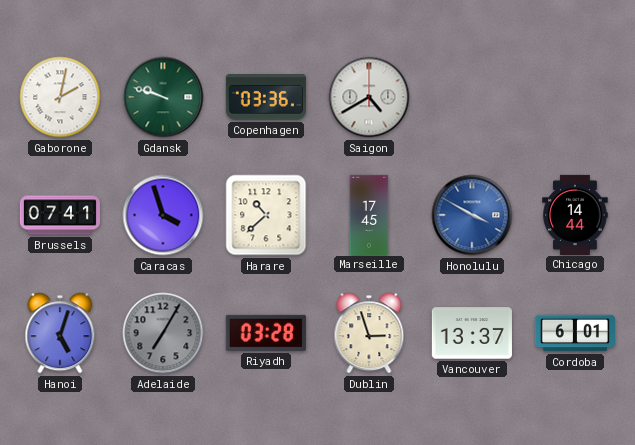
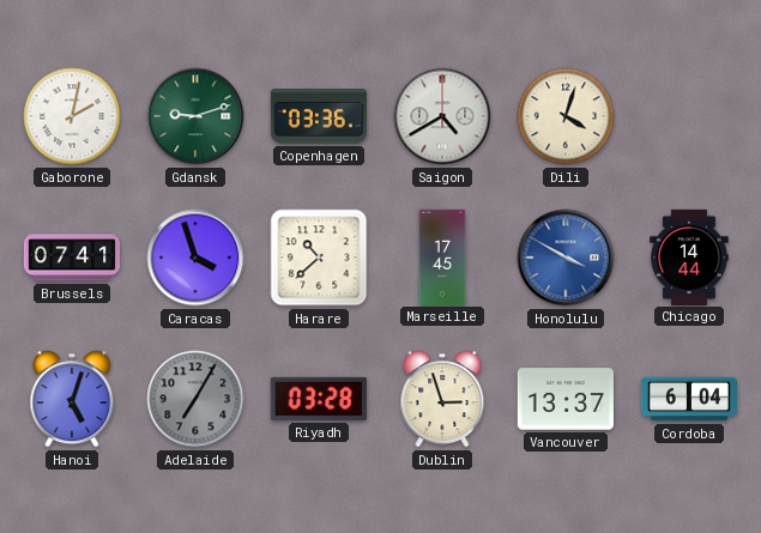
Gdansk: 9:48 -> 9:12
Dili: none -> 4:03
Cordoba: 6:01 -> 6:04
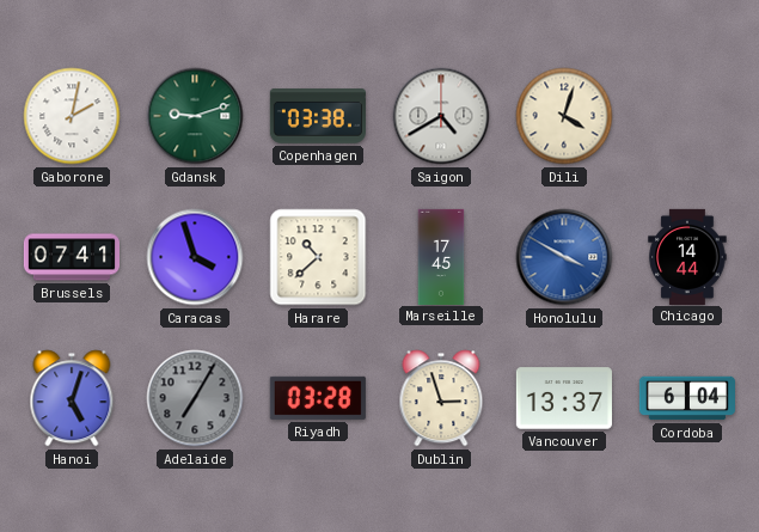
Copenhagen: 03:36 -> 03:38
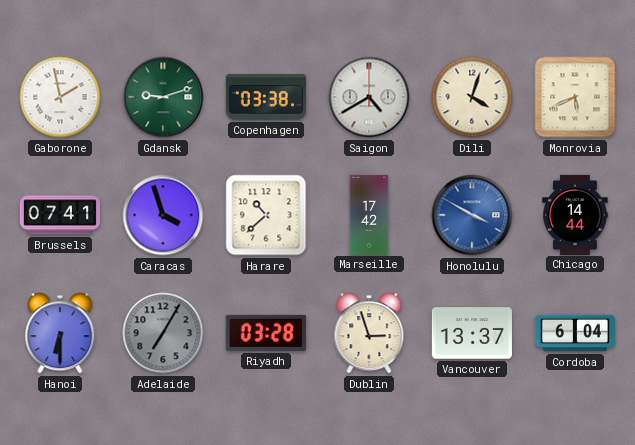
Gaborone: 2:02 -> 1:58
Monrovia: none -> 5:41
Marseille: 17:45 -> 17:42
Hanoi: 5:03 -> 6:30
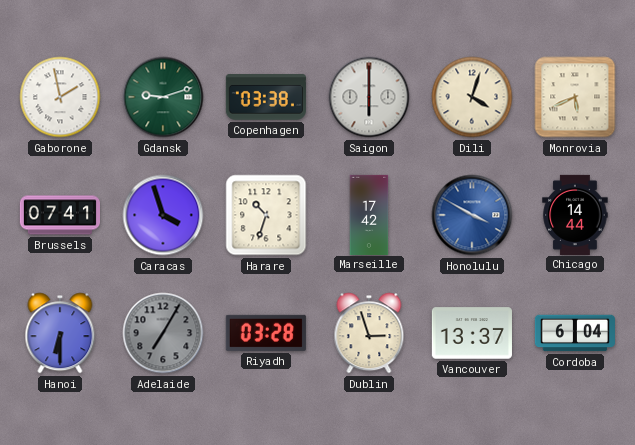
Saigon: 4:40 -> 6:00
Harare: 10:38 -> 10:33
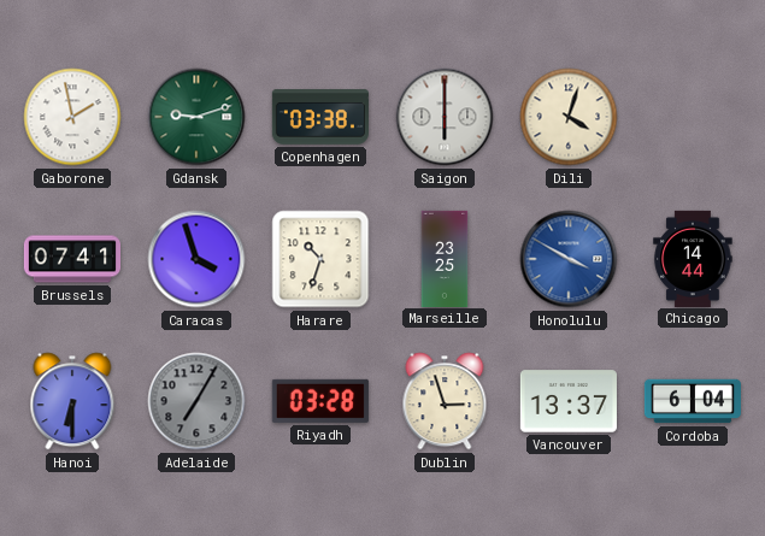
Monrovia: 5:41 -> none
Marseille: 17:42 -> 23:25
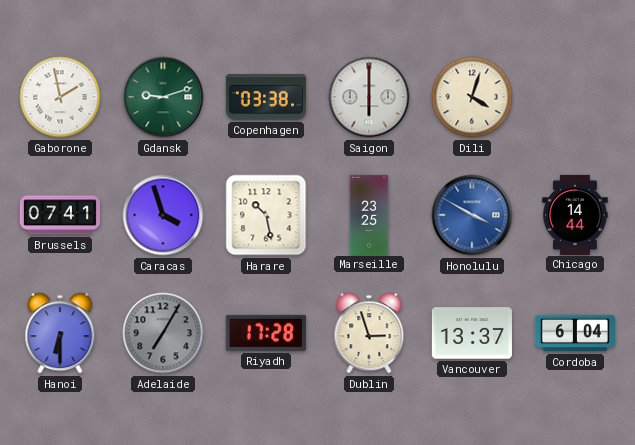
Harare: 10:33 -> 10:28
Riyadh: 03:28 -> 17:28
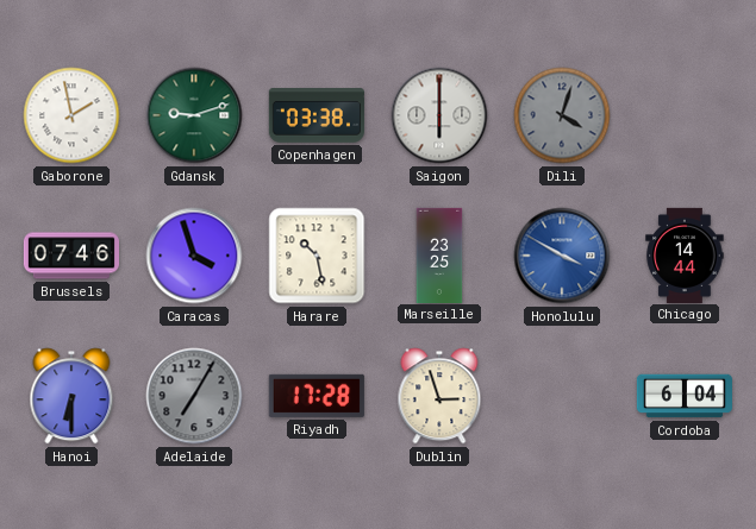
Dili dial: cream -> grey
Brussels: 07:41 -> 07:46
Vancouver: 13:37 -> none
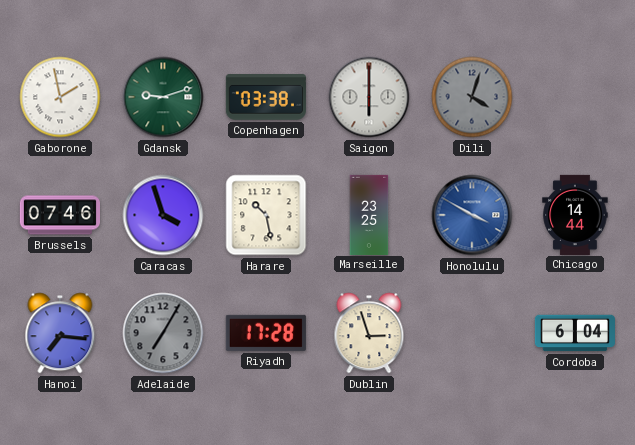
Hanoi: 6:30 -> 7:16
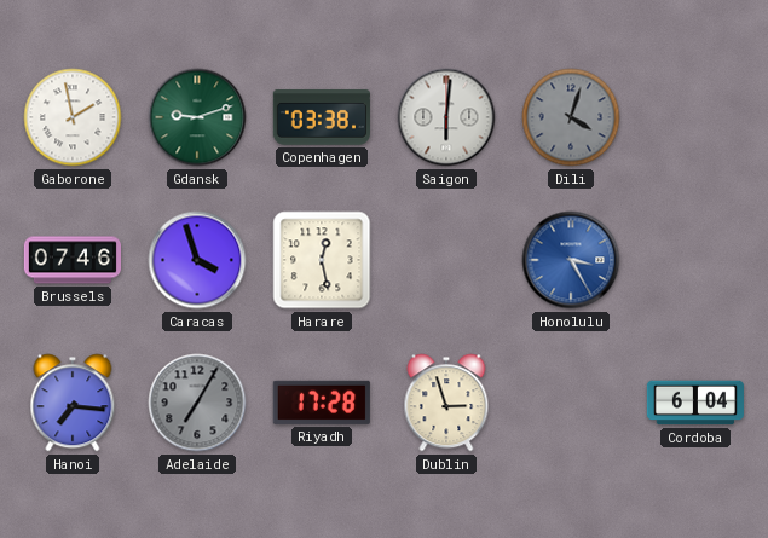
Saigon: 6:00 -> 6:01
Harare: 10:28 -> 12:28
Marseille: 23:25 -> none
Honolulu: 3:50 -> 3:25
Chicago: 14:44 -> none
